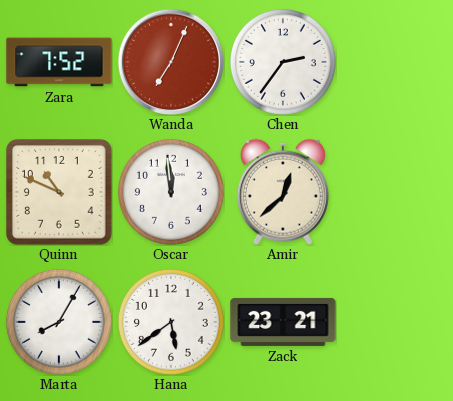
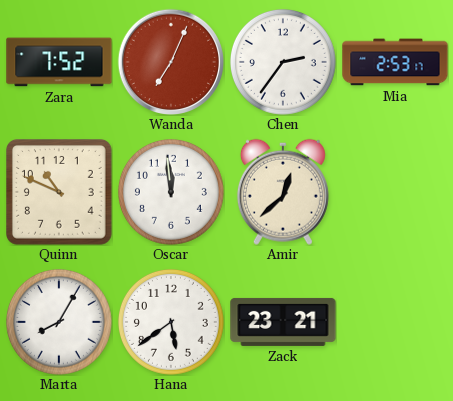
Mia: none -> 2:53
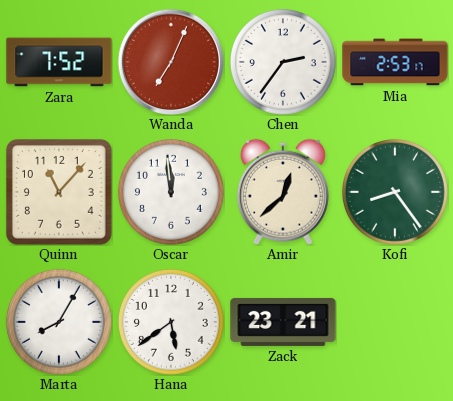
Quinn: 10:49 -> 11:07
Kofi: none -> 8:24
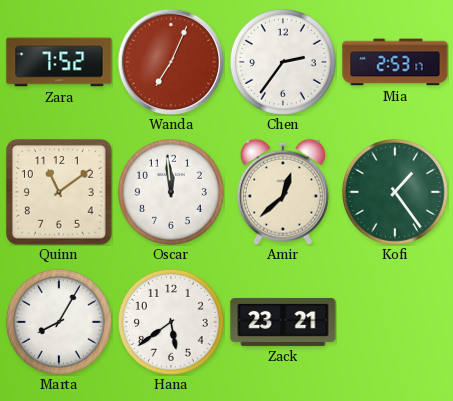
Quinn: 11:07 -> 11:09
Kofi: 8:24 -> 1:24
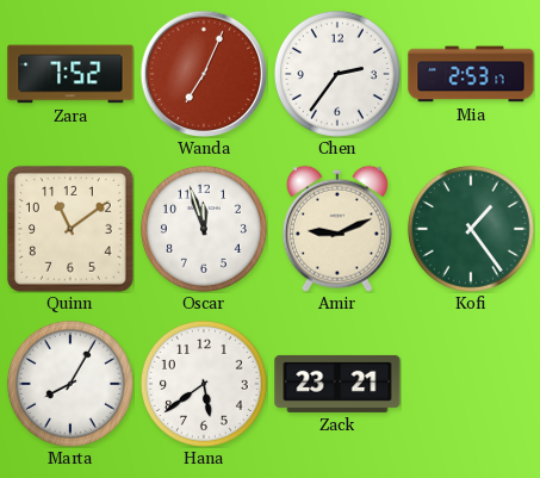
Oscar: 11:59 -> 11:57
Amir: 12:38 -> 9:11
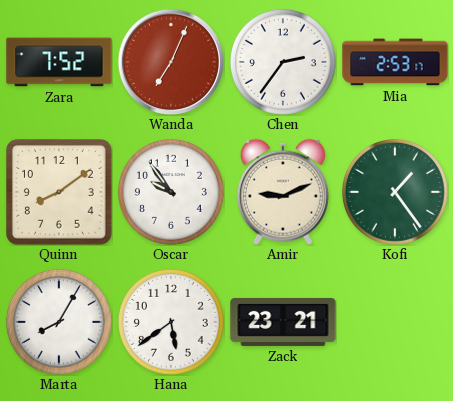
Quinn: 11:09 -> 8:09
Oscar: 11:57 -> 9:54
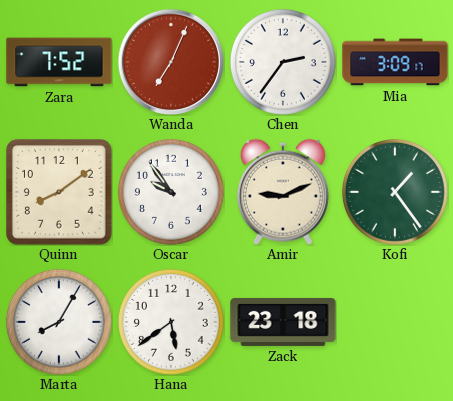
Mia: 2:53 -> 3:09
Zack: 23:21 -> 23:18
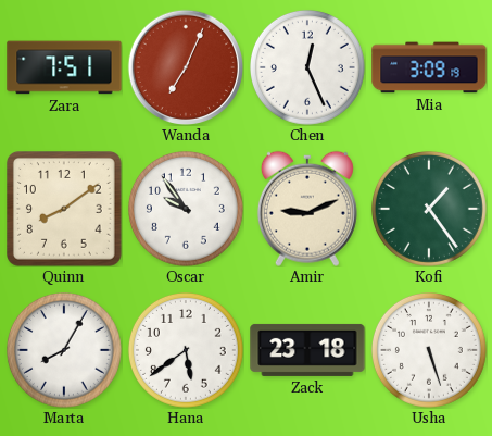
Zara: 7:52 -> 7:51
Chen: 2:36 -> 12:26
Mia: 3:09:17 -> 3:09:19
Usha: none -> 5:27
